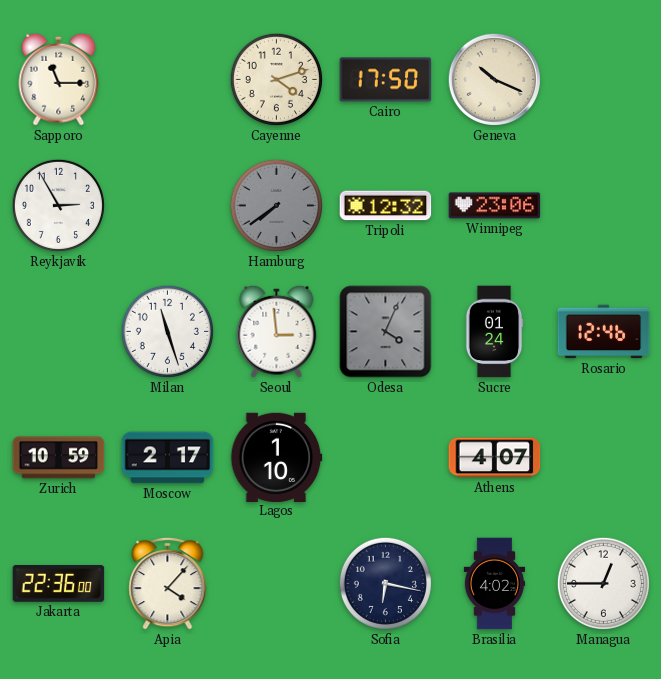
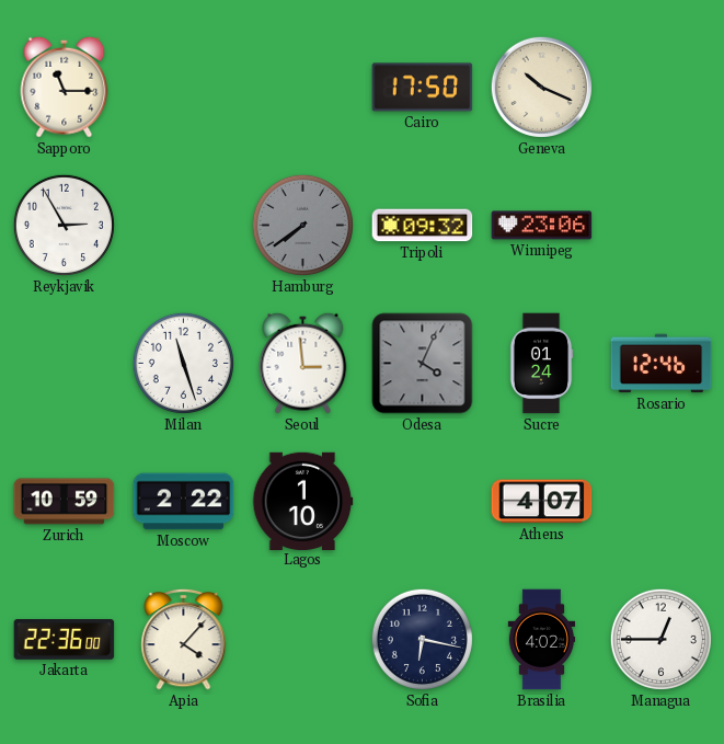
Cayenne: 4:12 -> none
Tripoli: 12:32 -> 09:32
Moscow: 2:17 -> 2:22
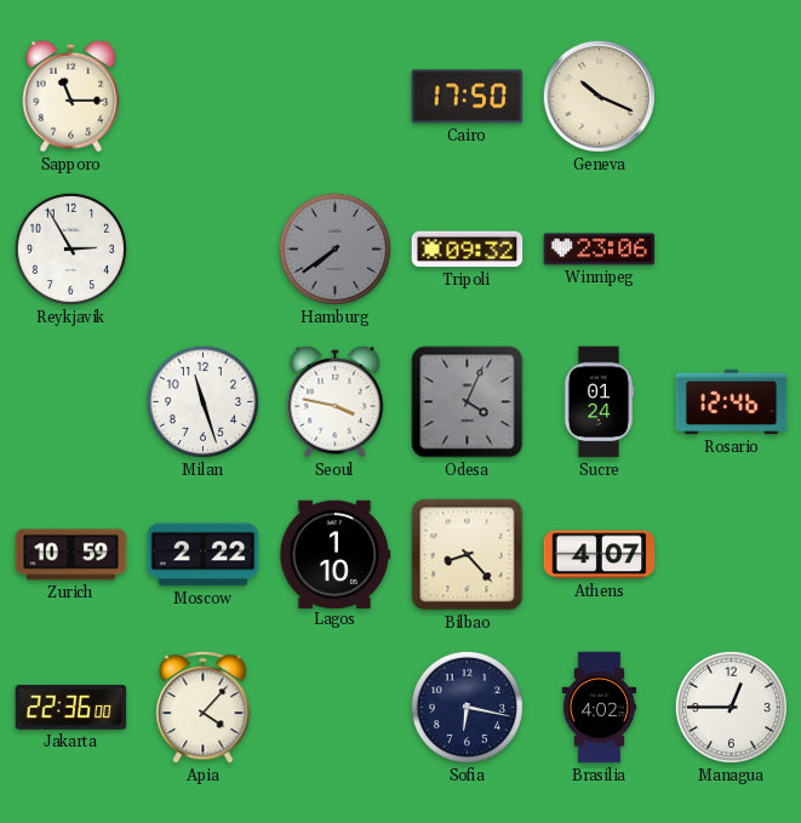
Seoul: 2:59 -> 3:47
Bilbao: none -> 8:23
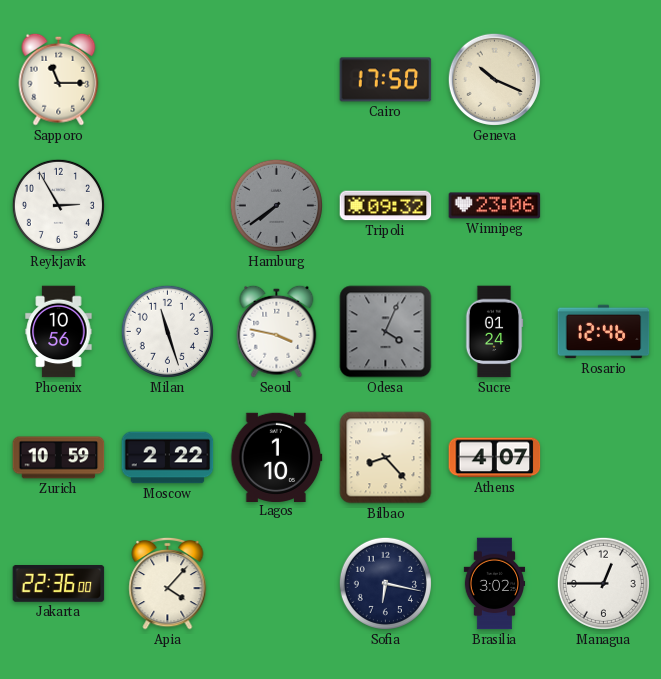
Phoenix: none -> 10:56
Brasilia: 4:02 -> 3:02
